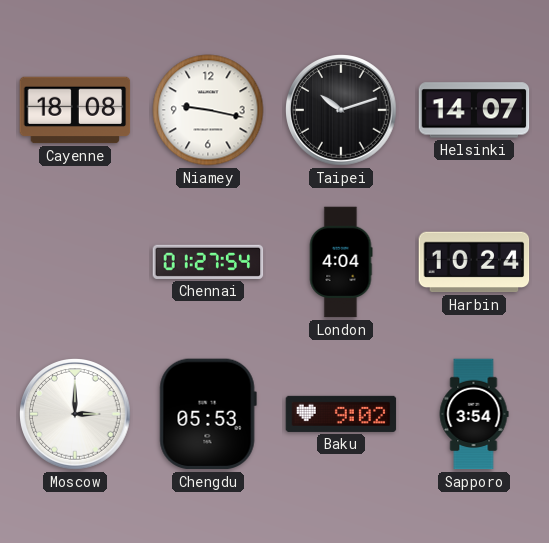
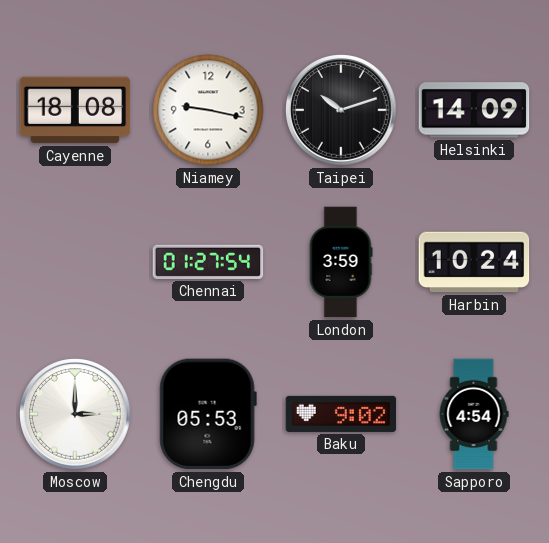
Helsinki: 14:07 -> 14:09
London: 4:04 -> 3:59
Sapporo: 3:54 -> 4:54
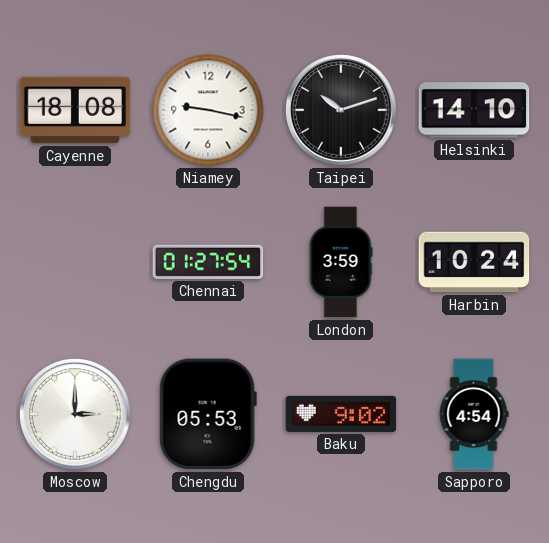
Helsinki: 14:09 -> 14:10
